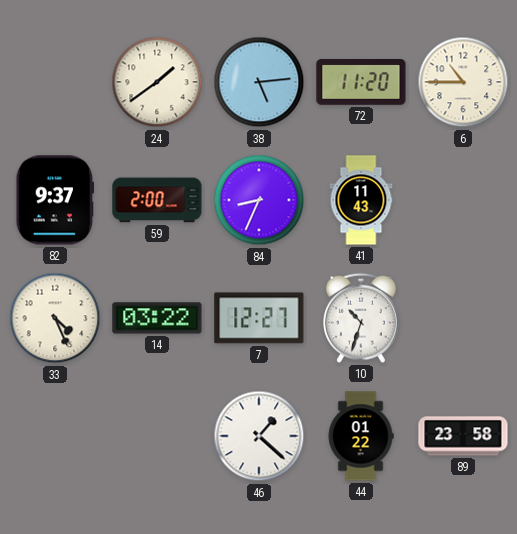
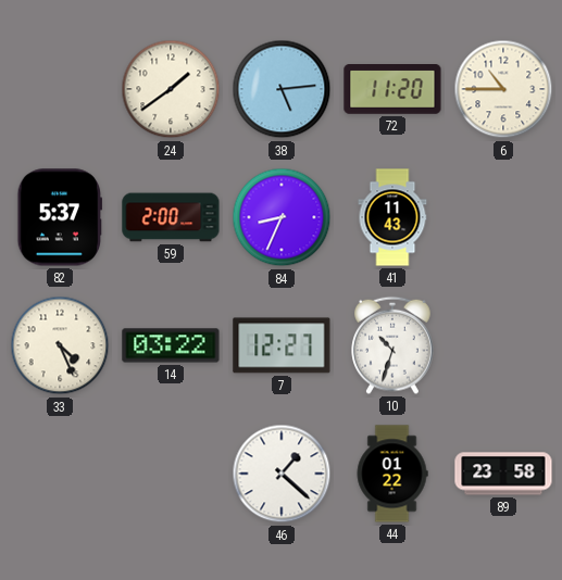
82: 9:37 -> 5:37
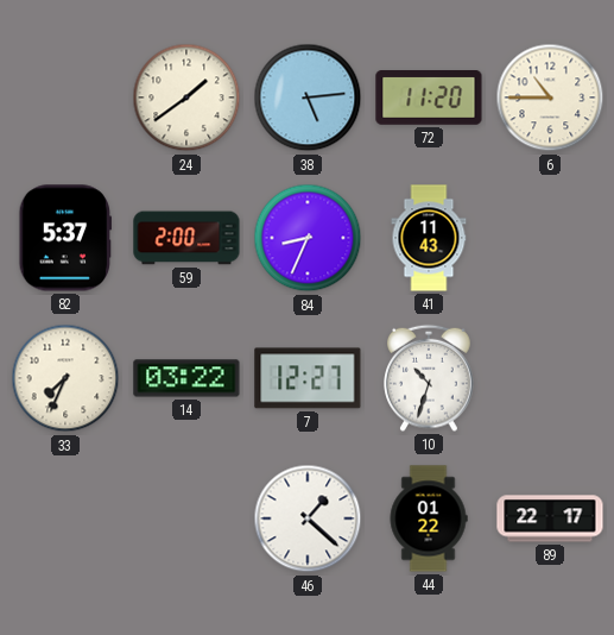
33: 4:26 -> 7:34
89: 23:58 -> 22:17
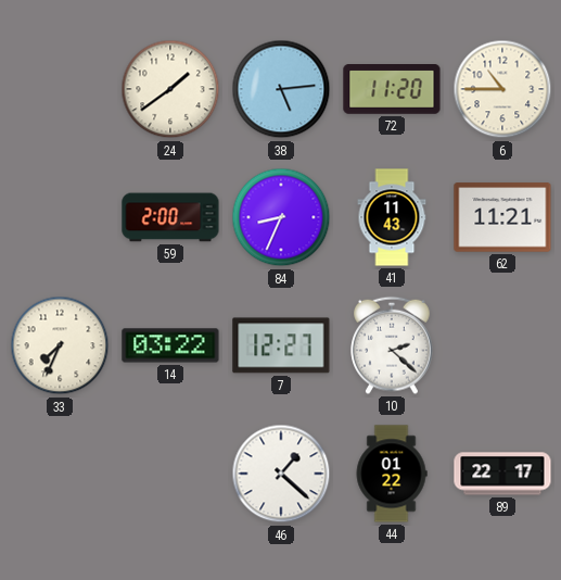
82: 5:37 -> none
62: none -> 11:21
10: 10:33 -> 2:22
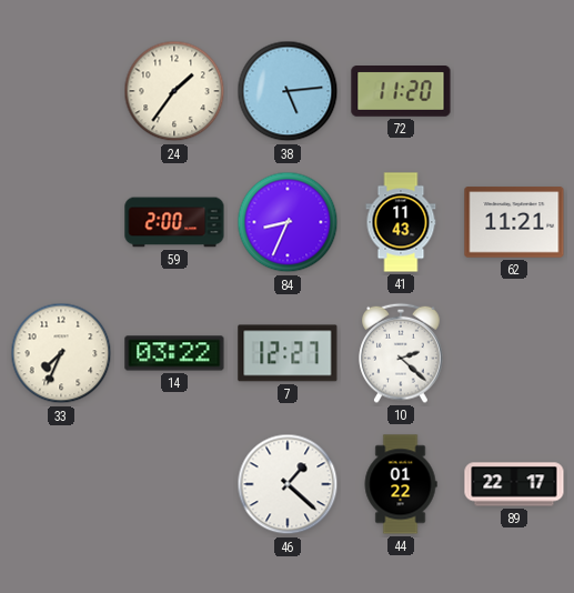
24: 1:39 -> 1:36
6: 10:45 -> none
